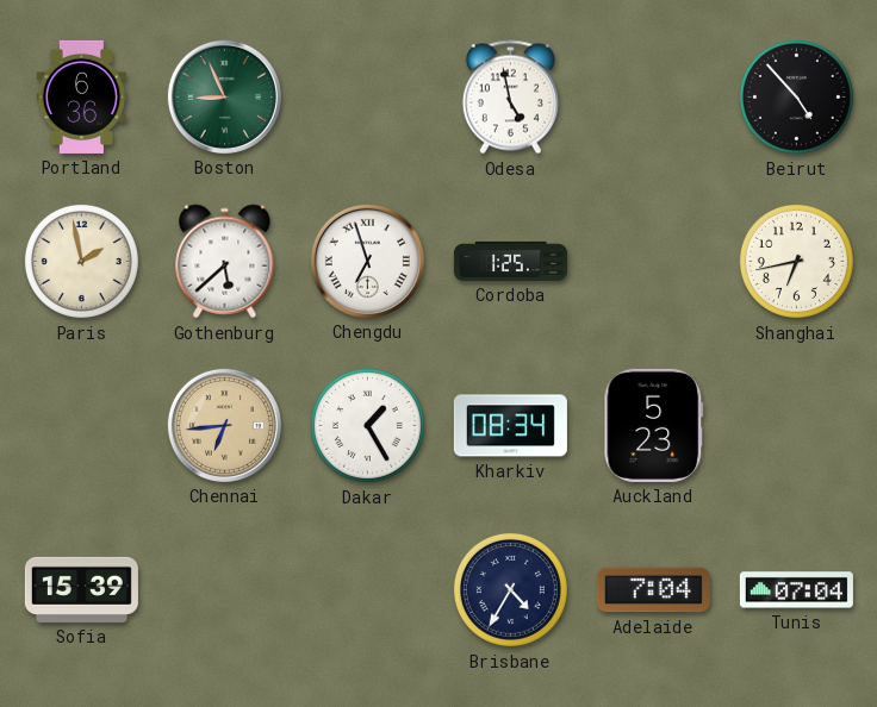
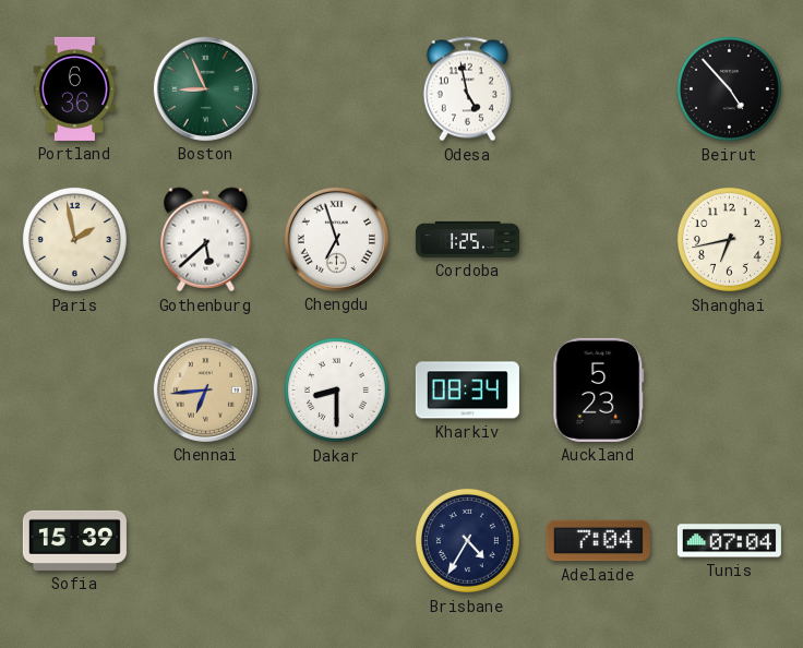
Dakar: 1:25 -> 8:30
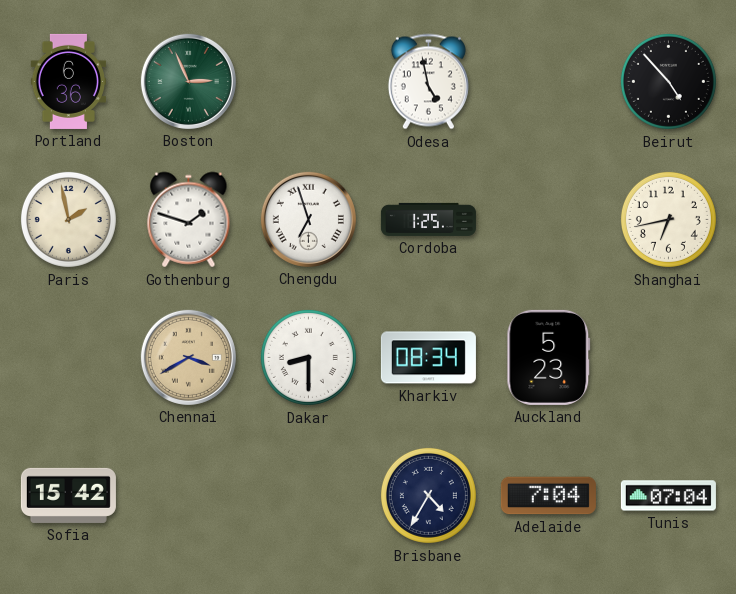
Boston: 8:56 -> 2:56
Gothenburg: 5:38 -> 1:48
Chennai: 6:44 -> 3:40
Sofia: 15:39 -> 15:42
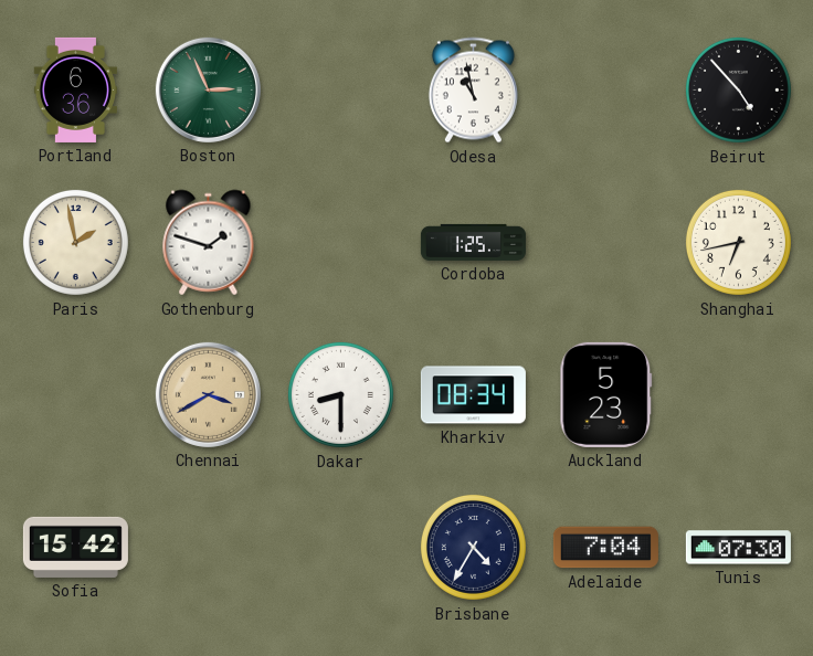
Odesa: 4:58 -> 10:58
Chengdu: 6:57 -> none
Tunis: 07:04 -> 07:30
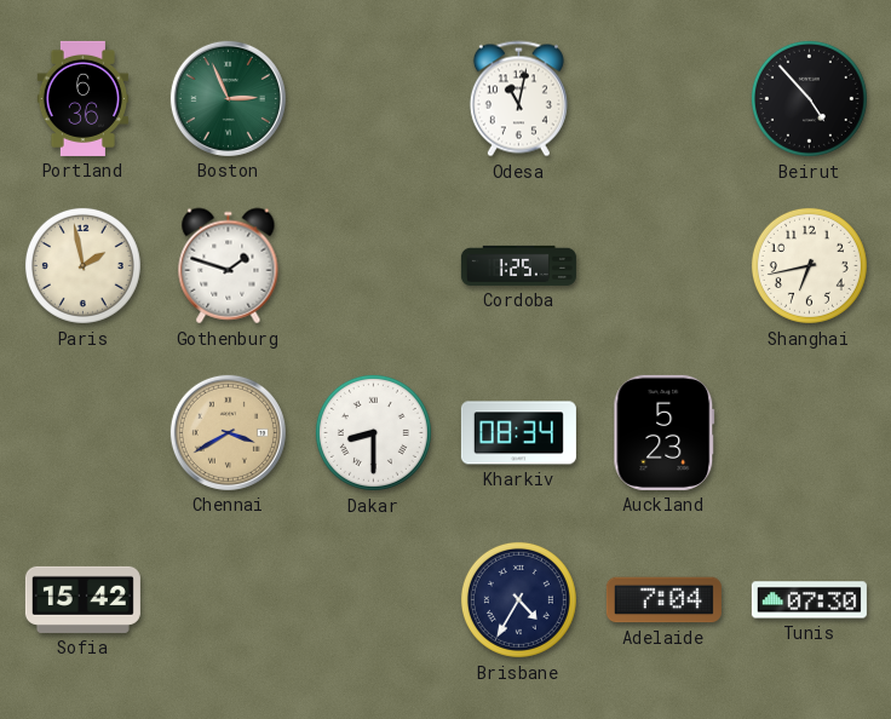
Odesa: 10:58 -> 11:02
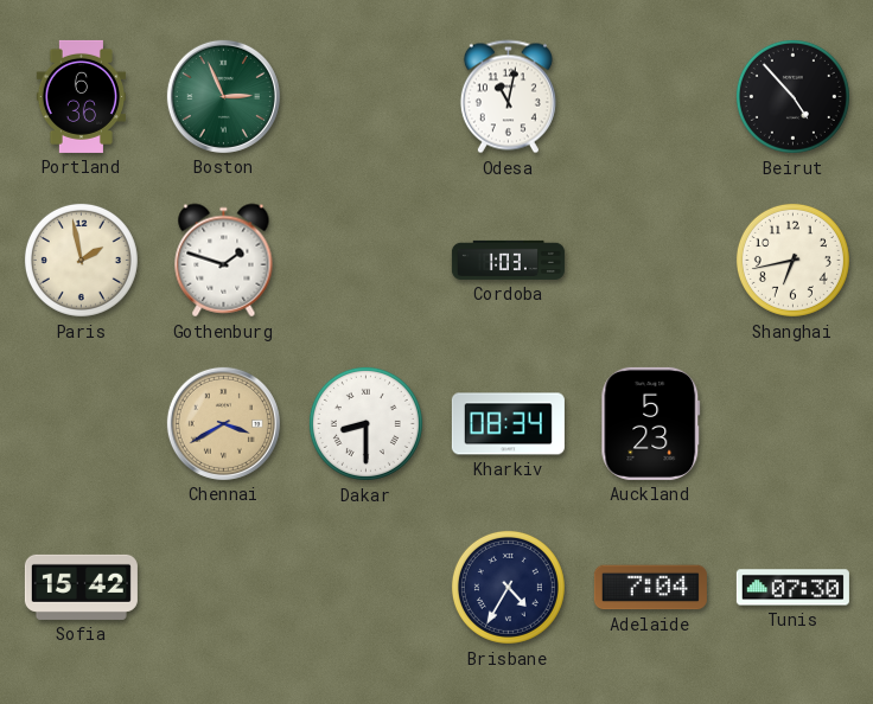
Cordoba: 1:25 -> 1:03
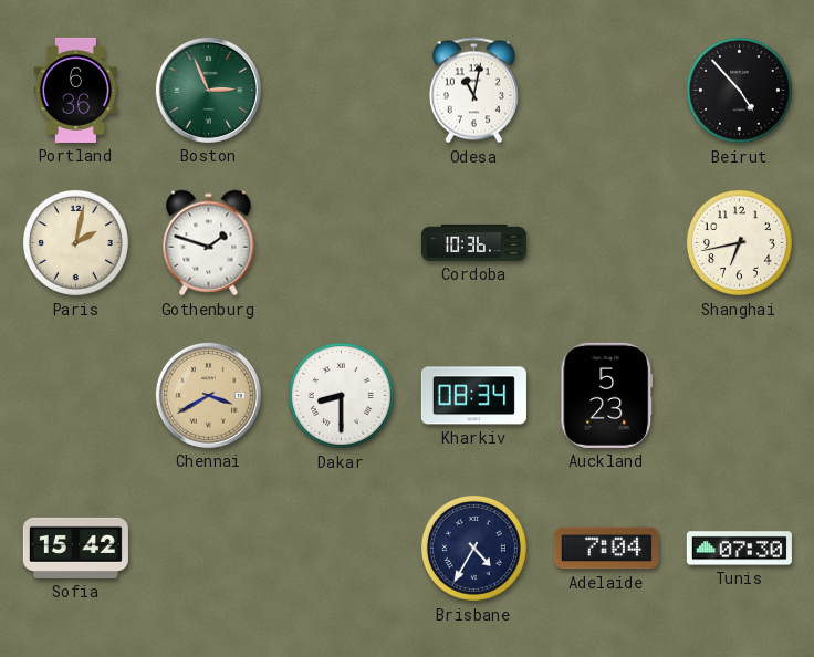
Paris: 1:58 -> 2:02
Cordoba: 1:03 -> 10:36
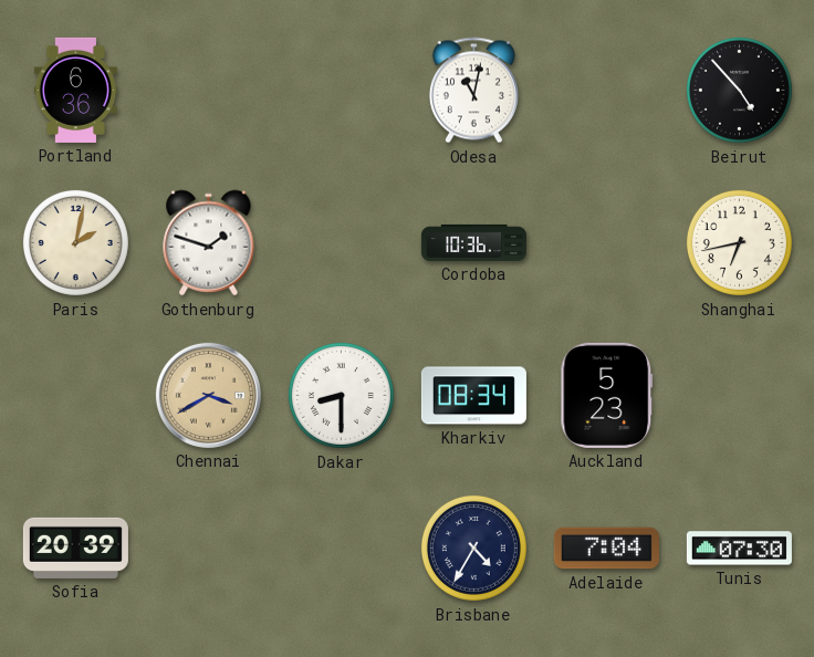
Boston: 2:56 -> none
Sofia: 15:42 -> 20:39
